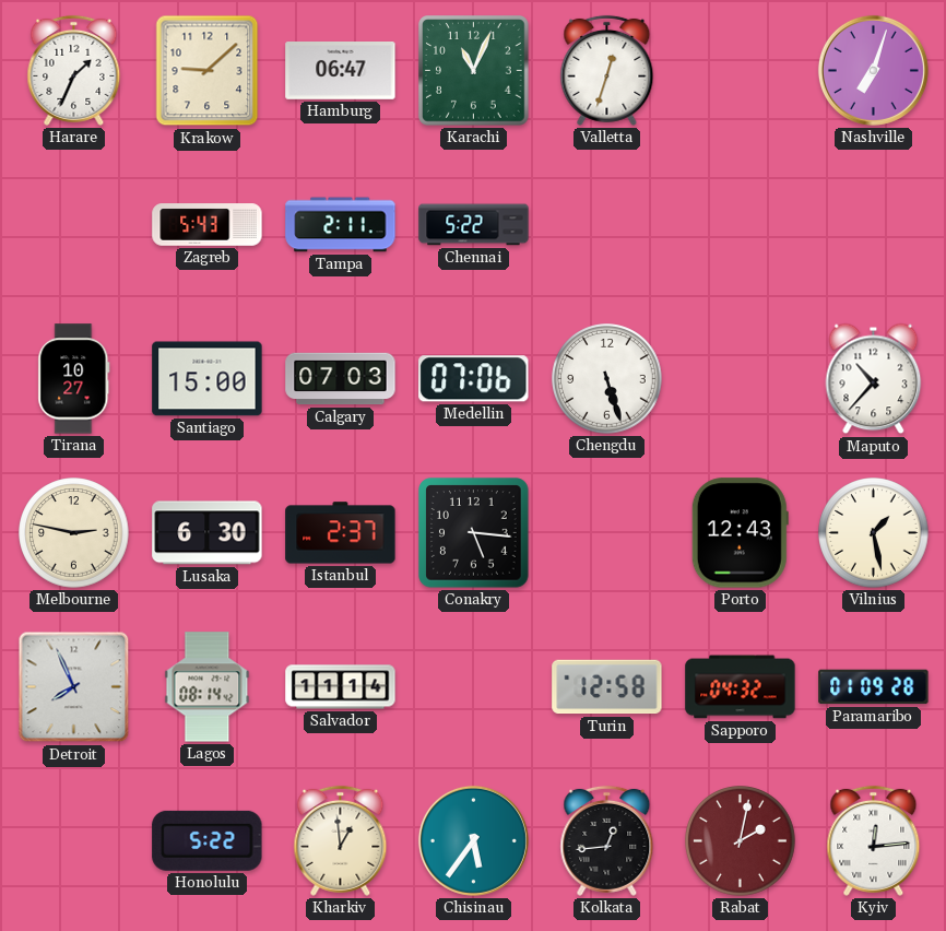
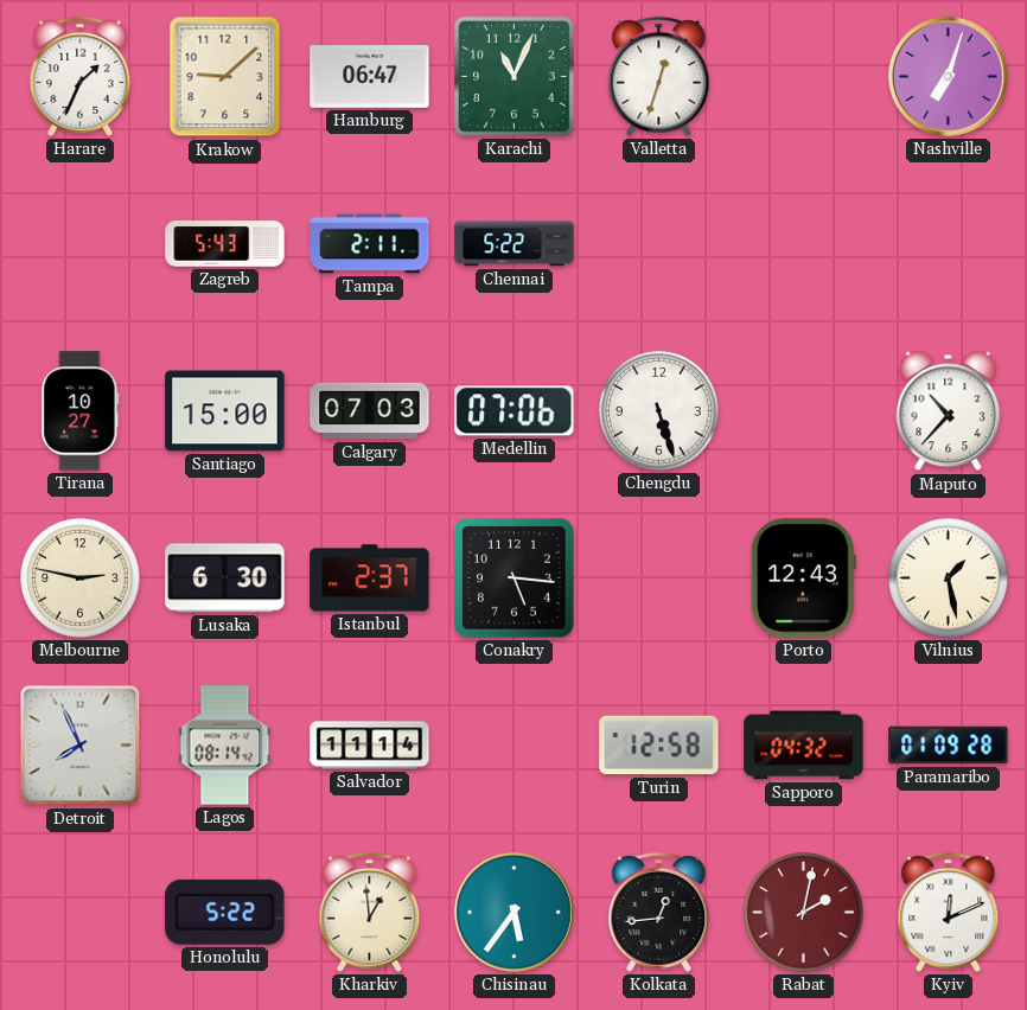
Kyiv: 12:14 -> 12:11
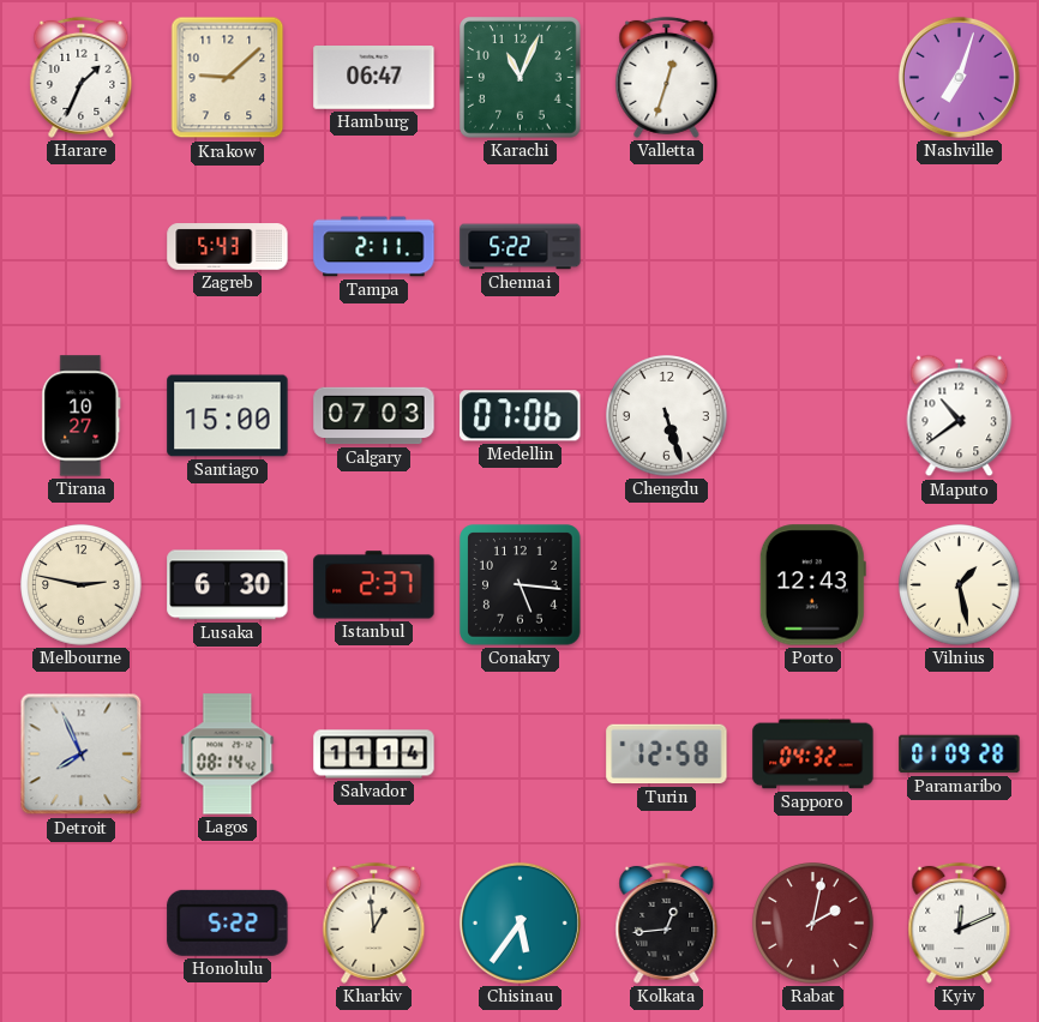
Maputo: 10:37 -> 10:39
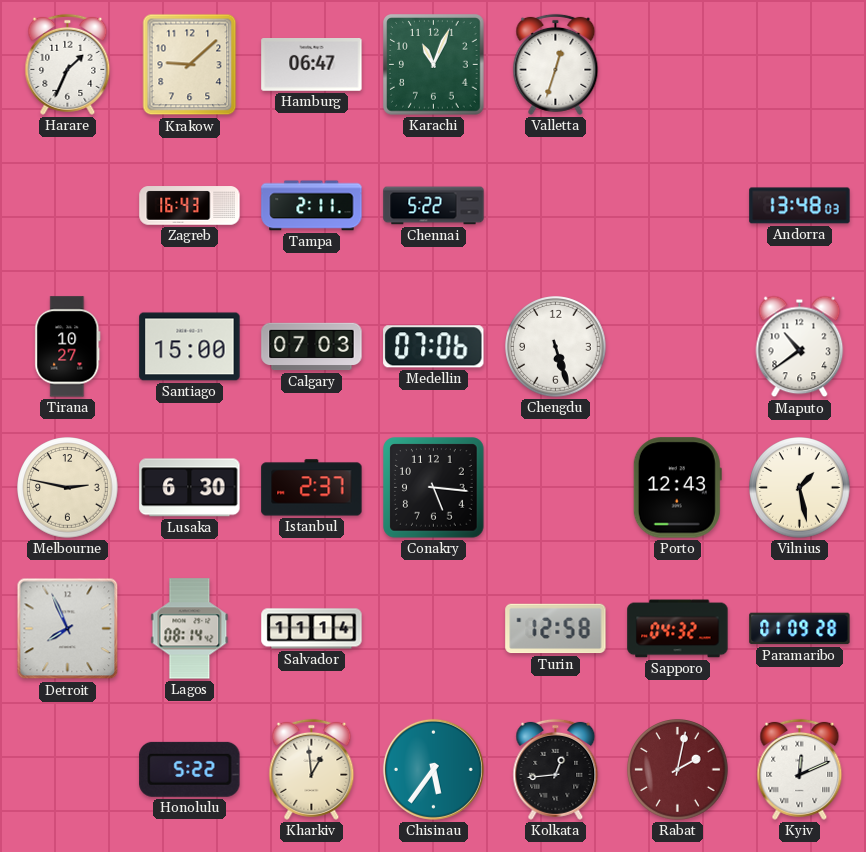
Nashville: 7:03 -> none
Zagreb: 5:43 -> 16:43
Andorra: none -> 13:48
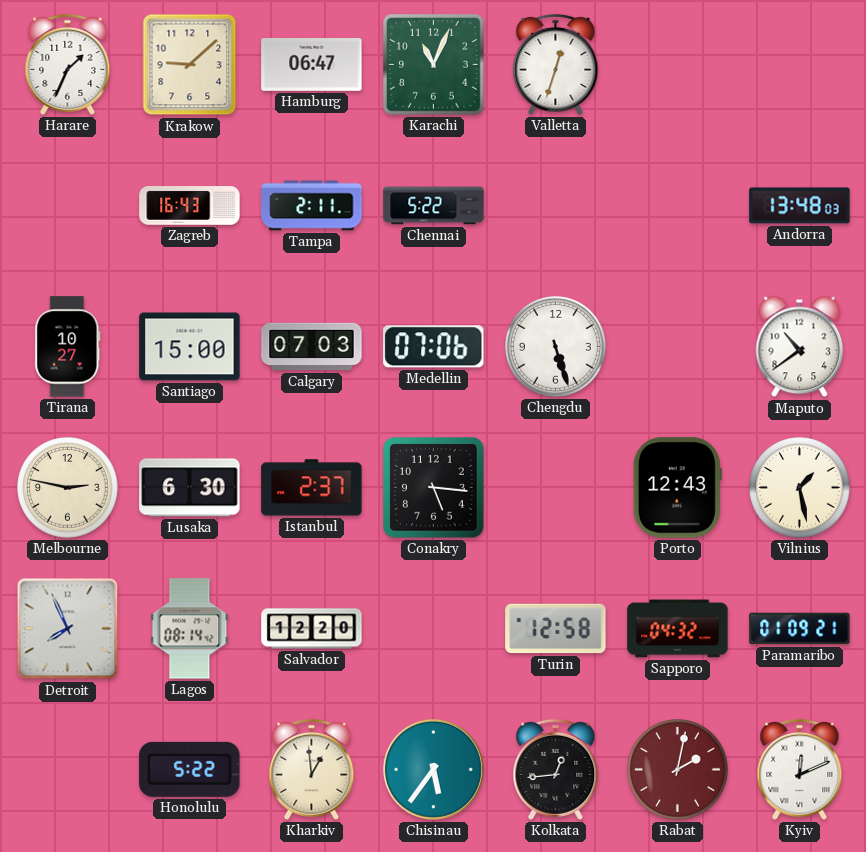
Salvador: 11:14 -> 12:20
Paramaribo: 01:09:28 -> 01:09:21
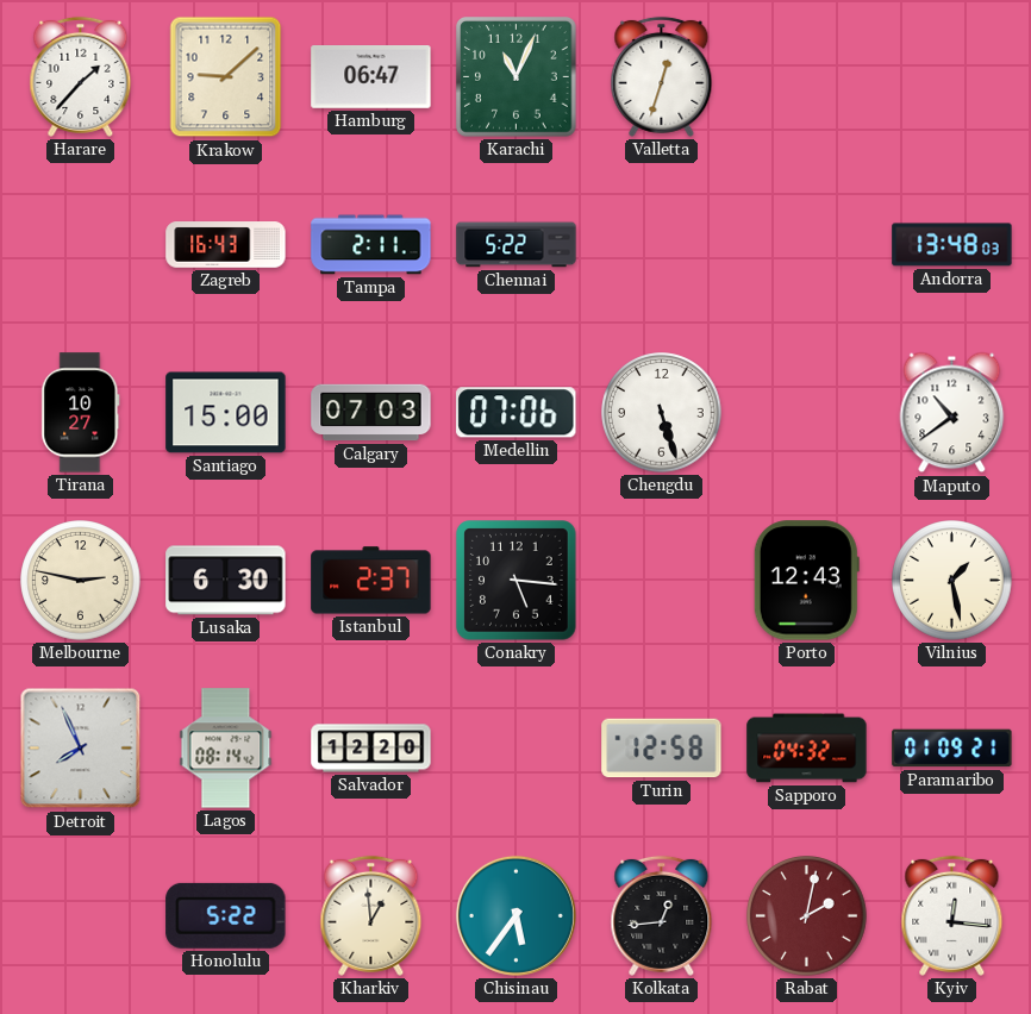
Harare: 1:34 -> 1:37
Kyiv: 12:11 -> 12:16
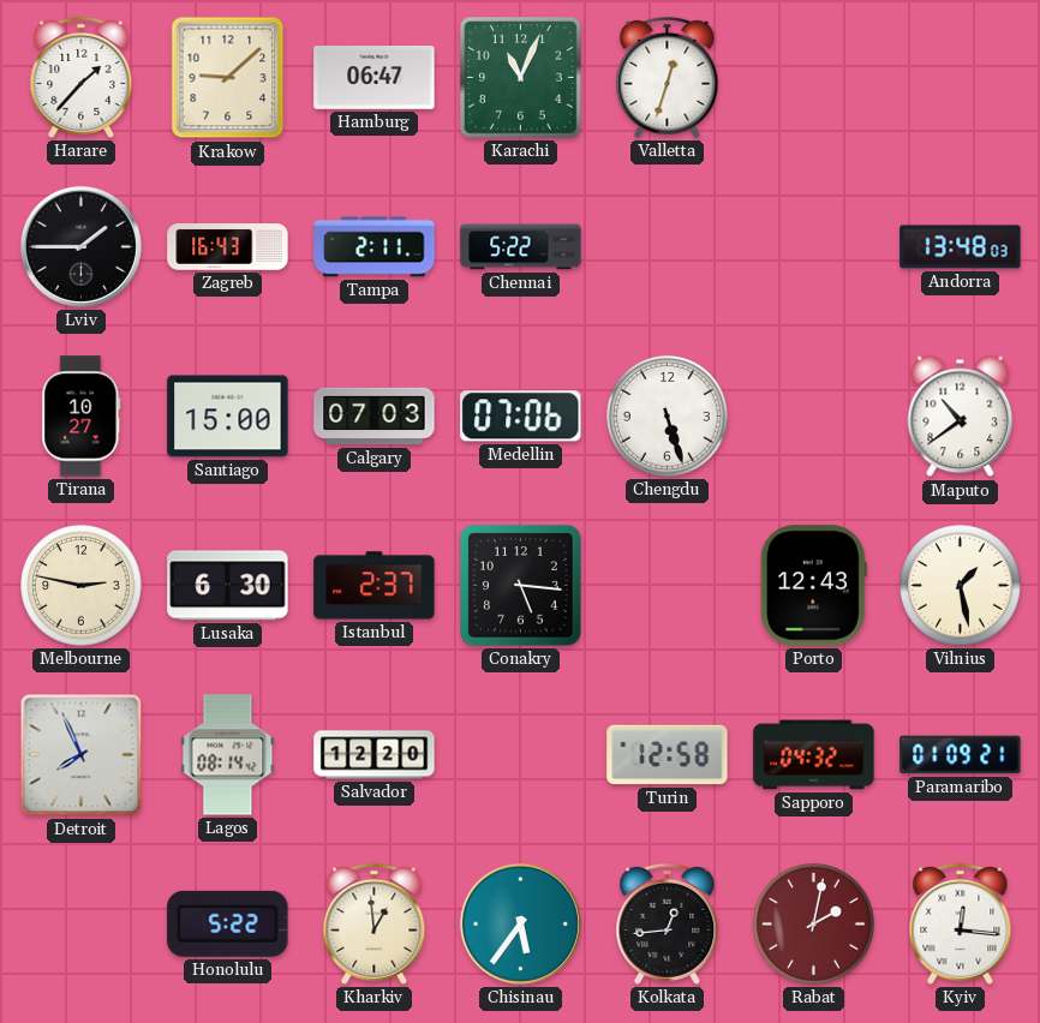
Lviv: none -> 1:45
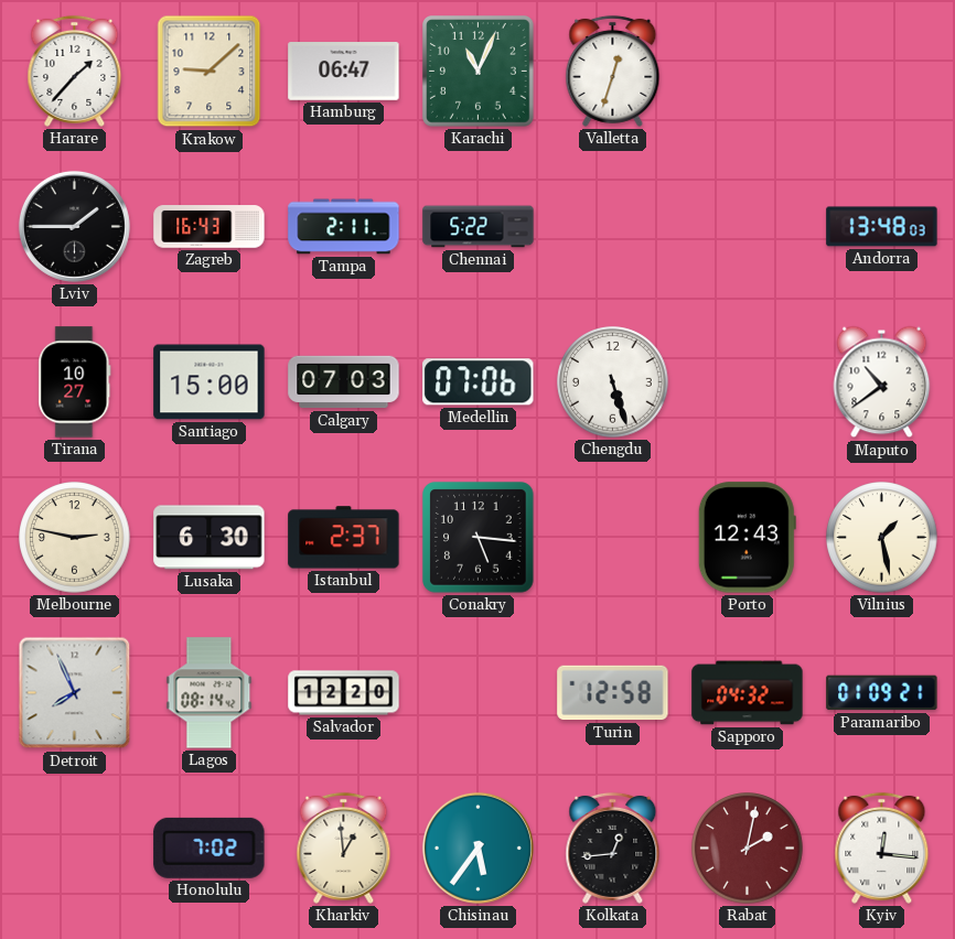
Honolulu: 5:22 -> 7:02
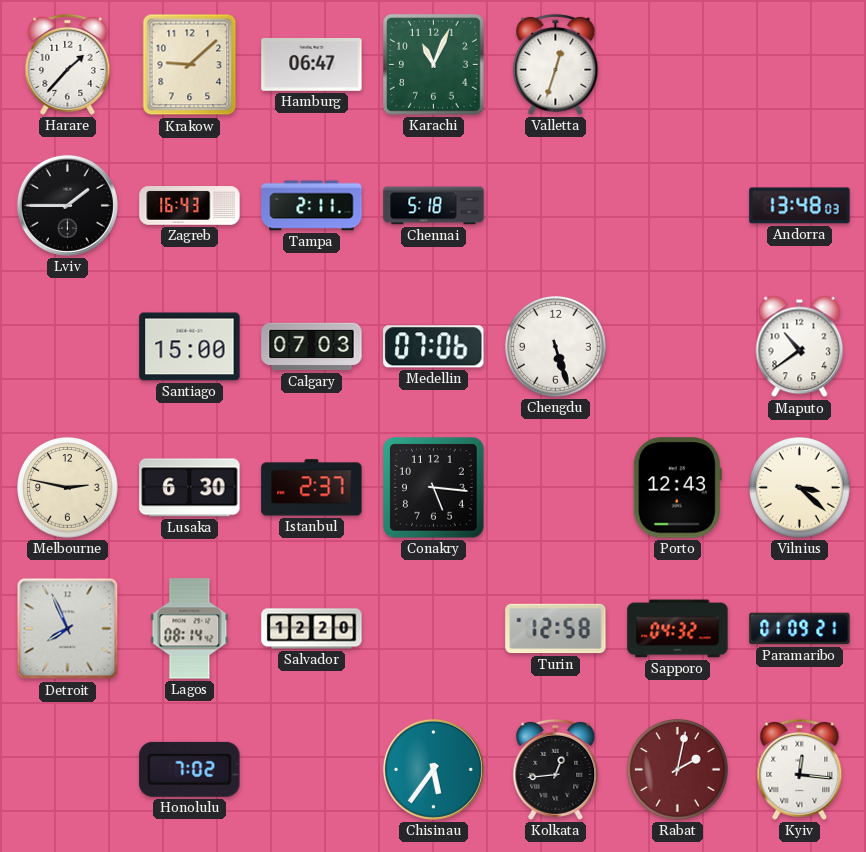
Chennai: 5:22 -> 5:18
Tirana: 10:27 -> none
Vilnius: 1:28 -> 3:22
Kharkiv: 12:59 -> none
